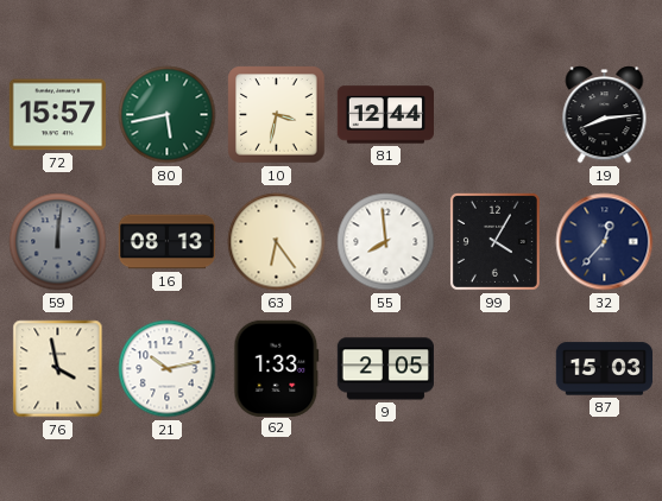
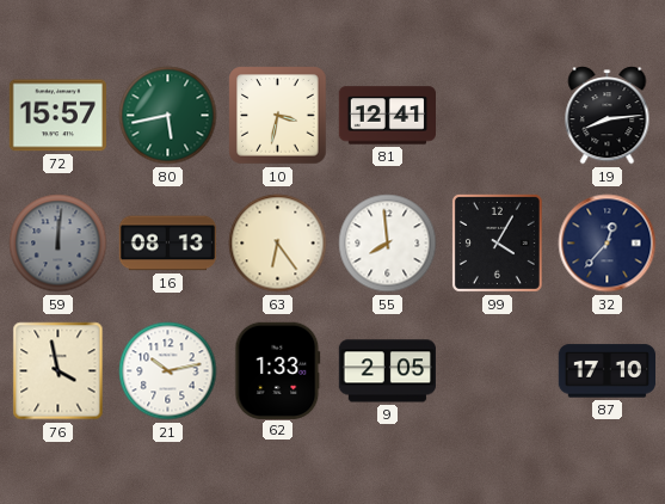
81: 12:44 -> 12:41
87: 15:03 -> 17:10
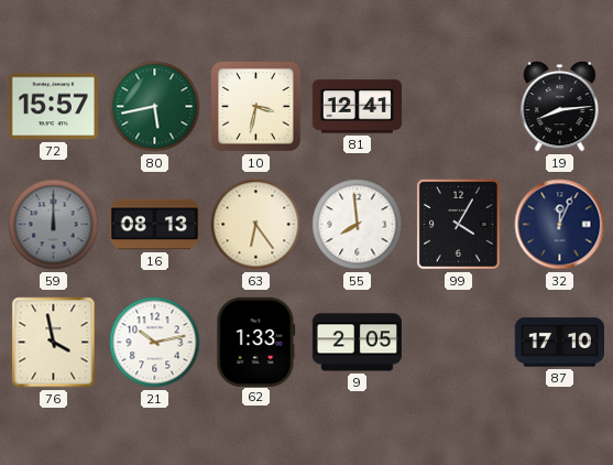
59: 12:01 -> 12:00
32: 12:37 -> 12:04
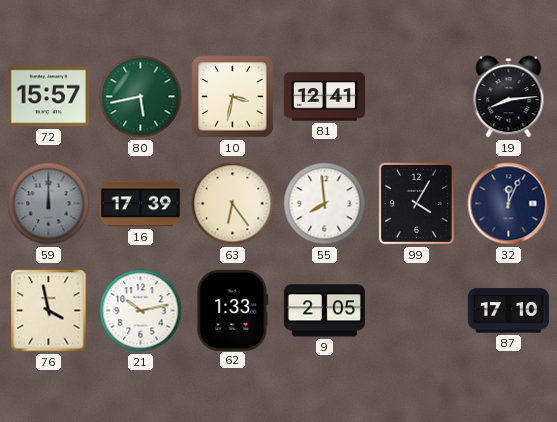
16: 08:13 -> 17:39
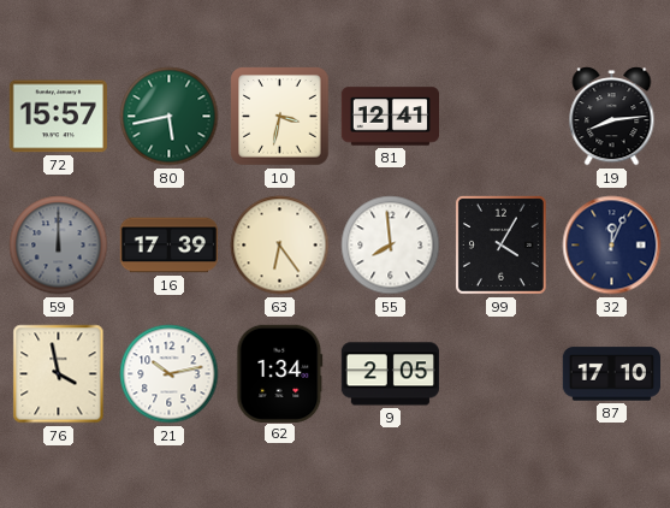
62: 1:33 -> 1:34
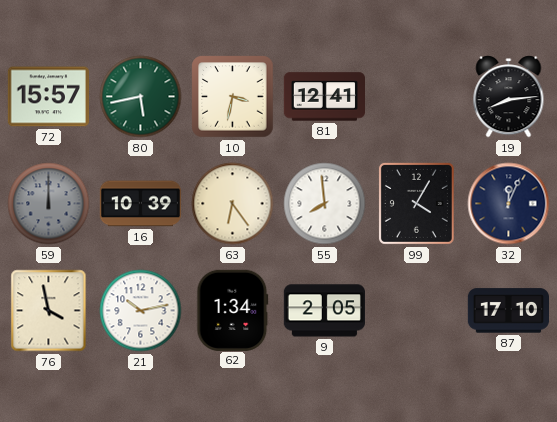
16: 17:39 -> 10:39
